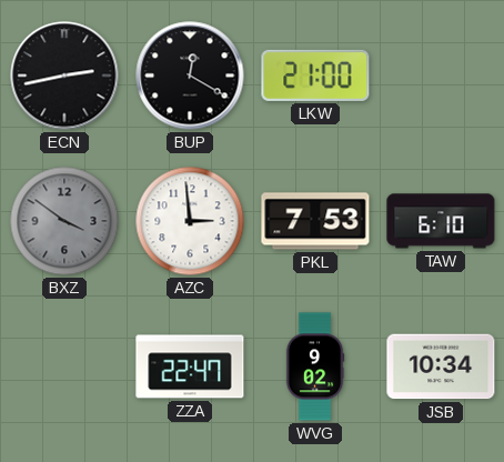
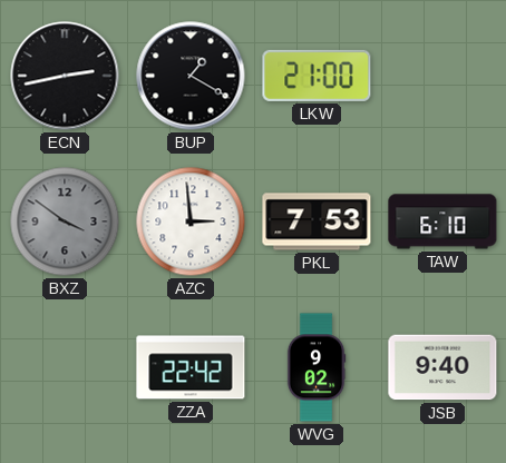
BUP: 12:20 -> 1:20
ZZA: 22:47 -> 22:42
JSB: 10:34 -> 9:40
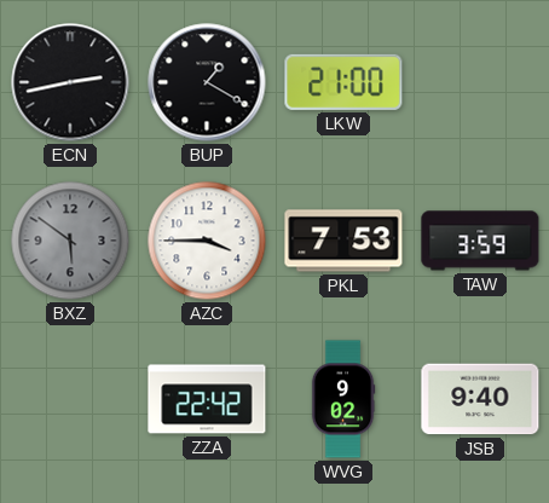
BXZ: 3:51 -> 5:51
AZC: 2:59 -> 3:45
TAW: 6:10 -> 3:59
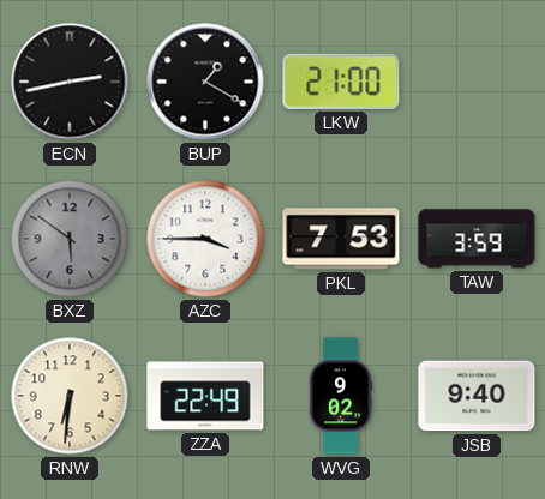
RNW: none -> 6:31
ZZA: 22:42 -> 22:49
